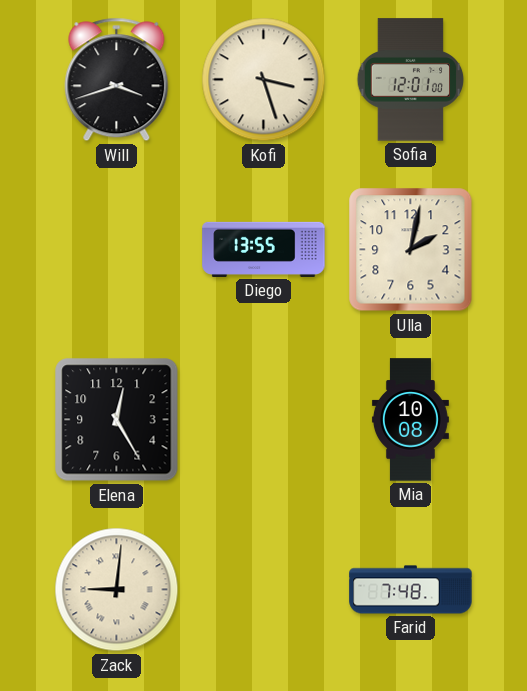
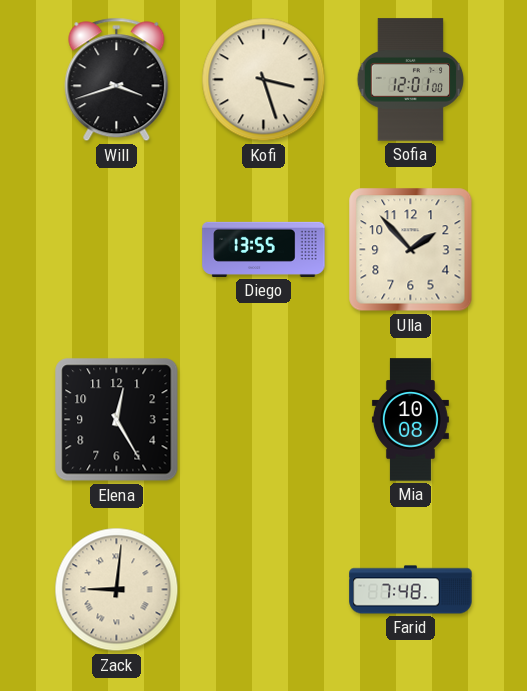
Ulla: 2:02 -> 1:53
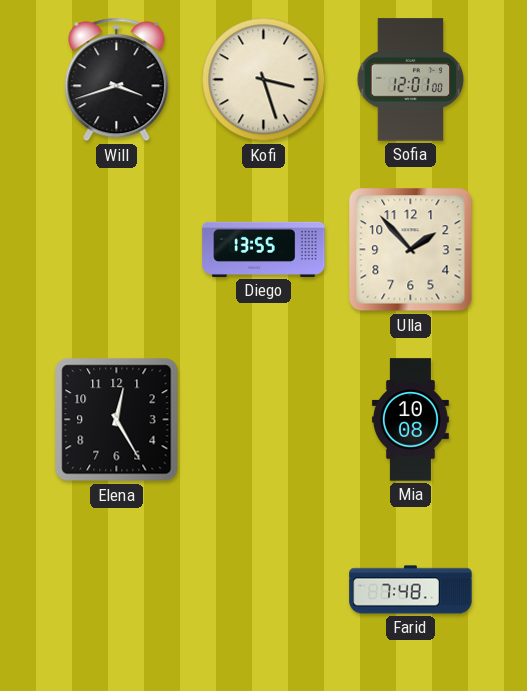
Zack: 9:01 -> none
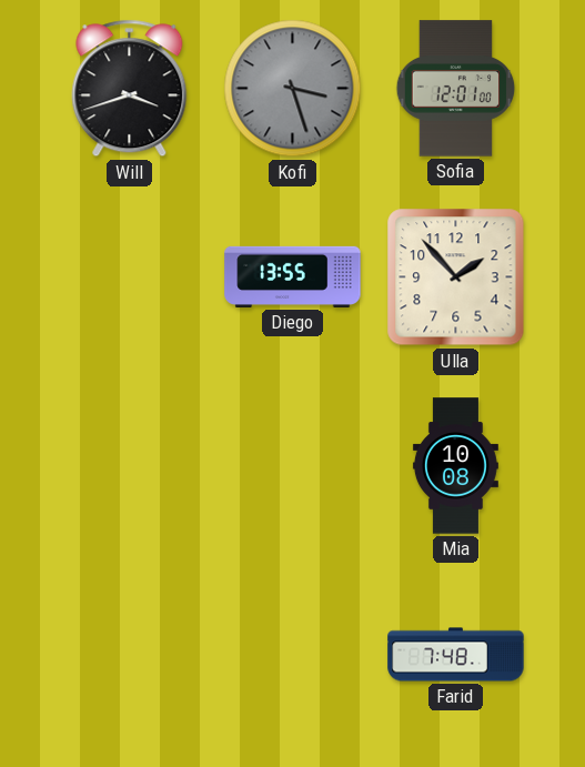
Kofi dial: cream -> grey
Elena: 12:25 -> none
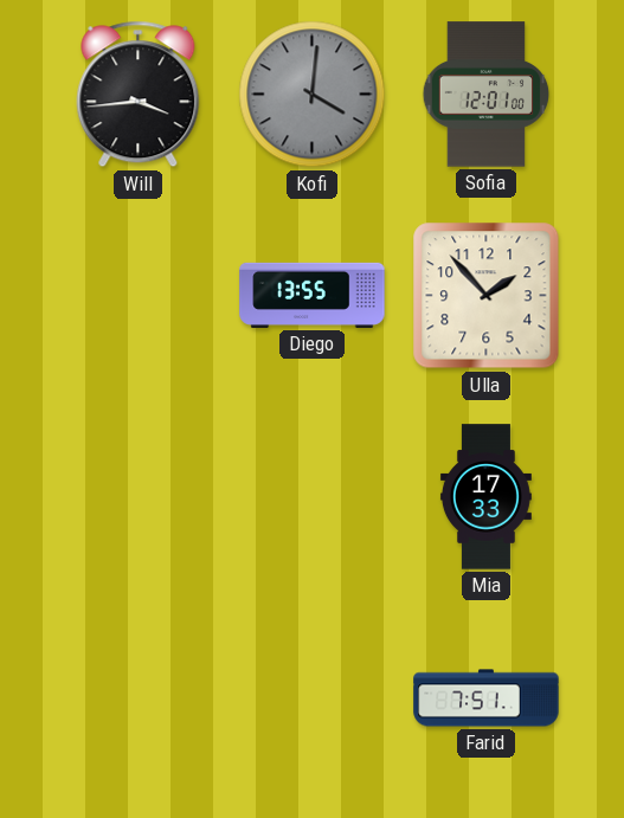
Will: 3:42 -> 3:44
Kofi: 3:27 -> 4:01
Mia: 10:08 -> 17:33
Farid: 7:48 -> 7:51
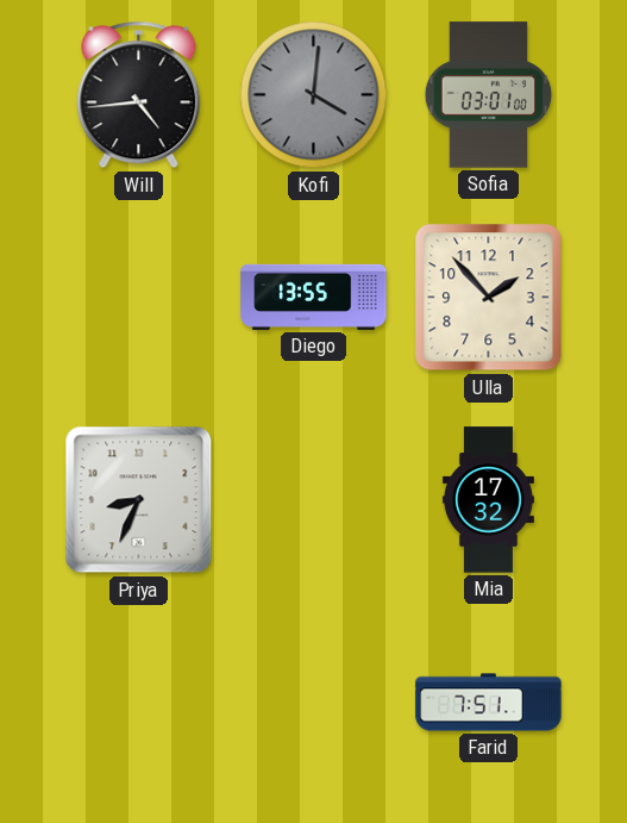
Will: 3:44 -> 4:44
Sofia: 12:01 -> 03:01
Priya: none -> 8:34
Mia: 17:33 -> 17:32
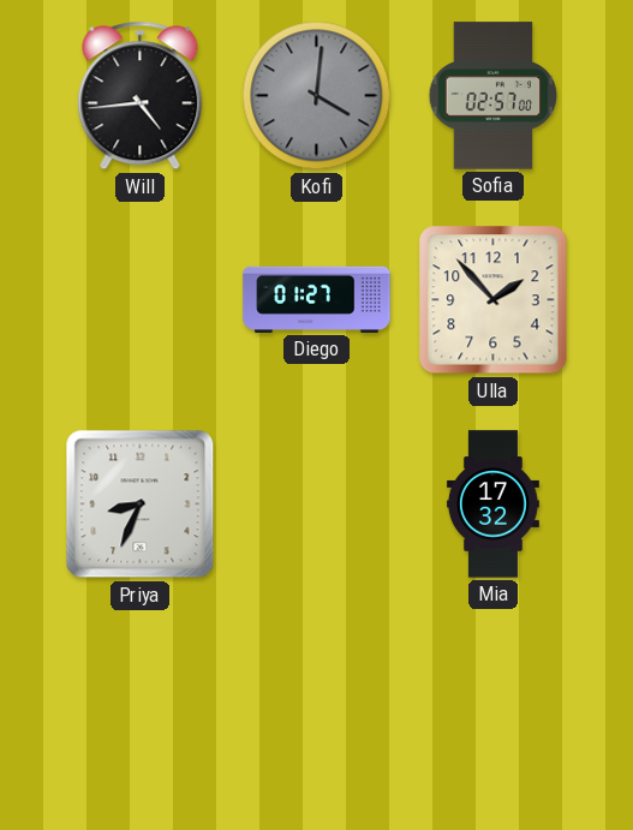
Sofia: 03:01 -> 02:57
Diego: 13:55 -> 01:27
Farid: 7:51 -> none
